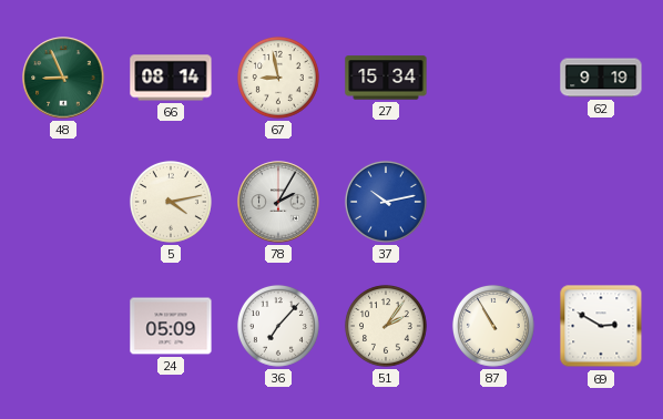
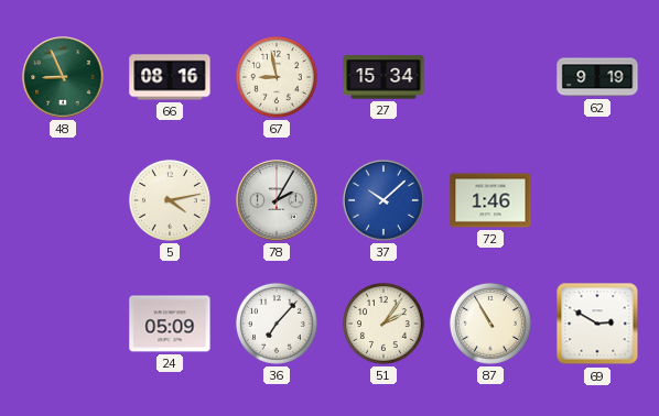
66: 08:14 -> 08:16
37: 10:13 -> 10:08
72: none -> 1:46
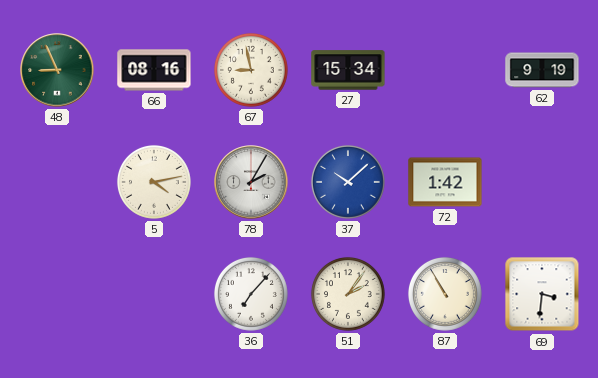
72: 1:46 -> 1:42
24: 05:09 -> none
69: 2:50 -> 3:31
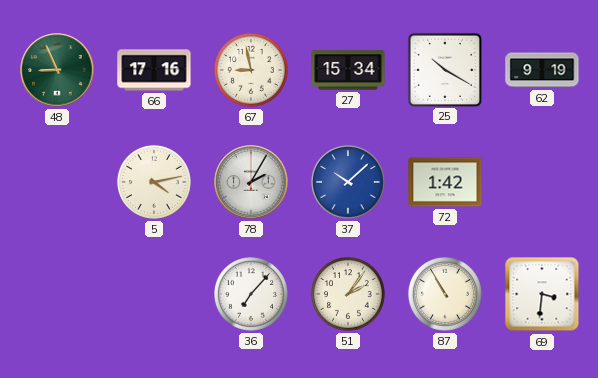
66: 08:16 -> 17:16
25: none -> 10:20
